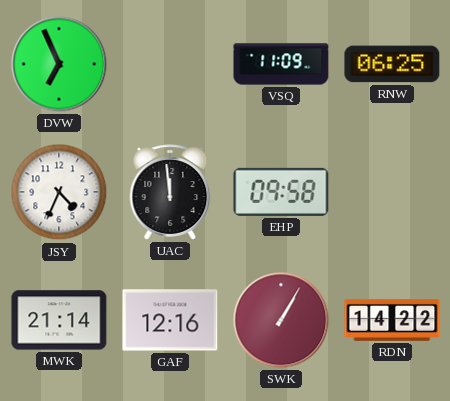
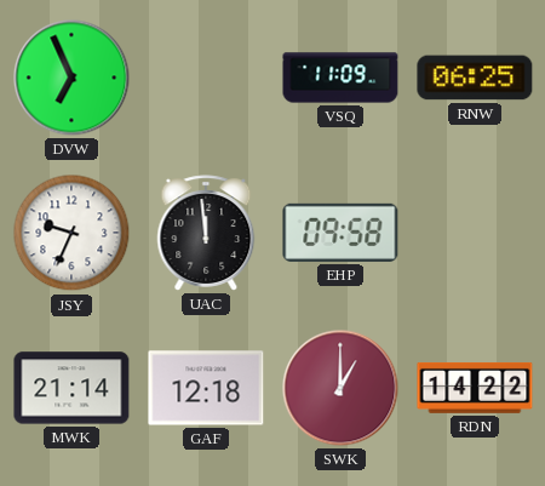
JSY: 4:34 -> 9:34
GAF: 12:16 -> 12:18
SWK: 1:05 -> 1:00
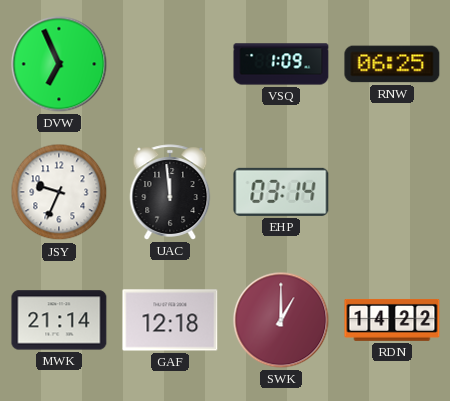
VSQ: 11:09 -> 1:09
EHP: 09:58 -> 03:14
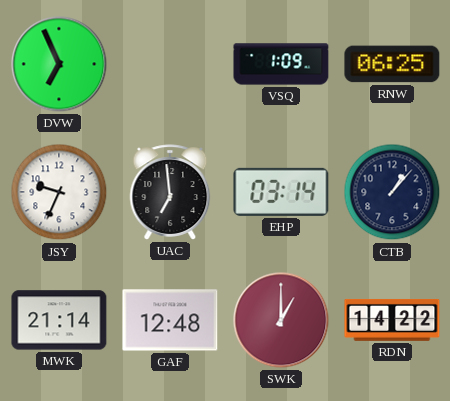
UAC: 11:59 -> 6:59
CTB: none -> 1:07
GAF: 12:18 -> 12:48
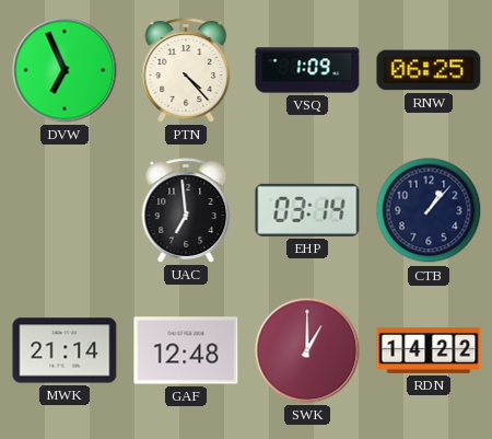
PTN: none -> 4:23
JSY: 9:34 -> none
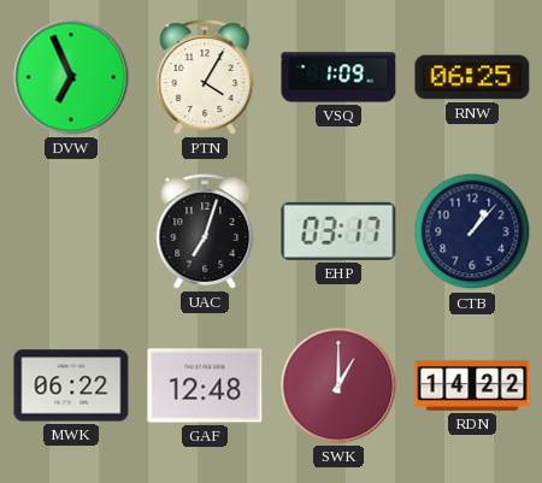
PTN: 4:23 -> 4:05
UAC: 6:59 -> 7:03
EHP: 03:14 -> 03:17
MWK: 21:14 -> 06:22
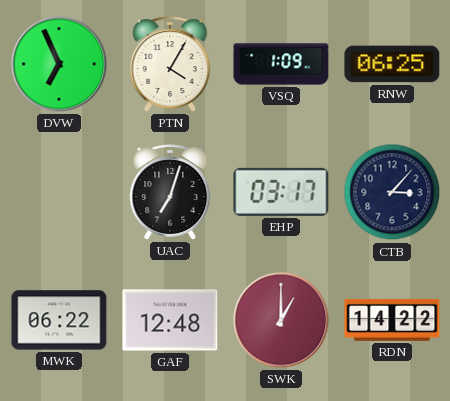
CTB: 1:07 -> 3:07
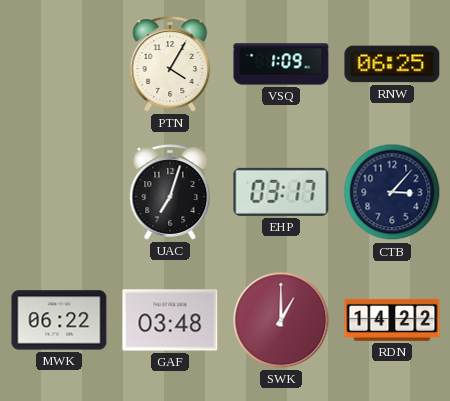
DVW: 6:56 -> none
GAF: 12:48 -> 03:48
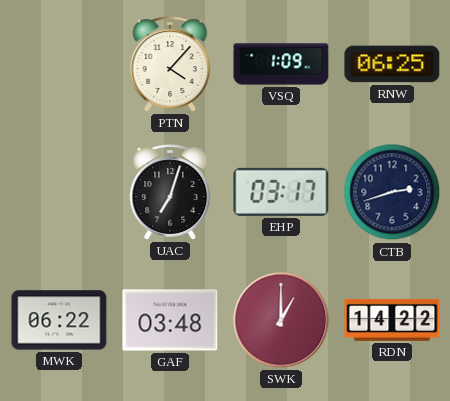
PTN: 4:05 -> 4:07
CTB: 3:07 -> 2:42
